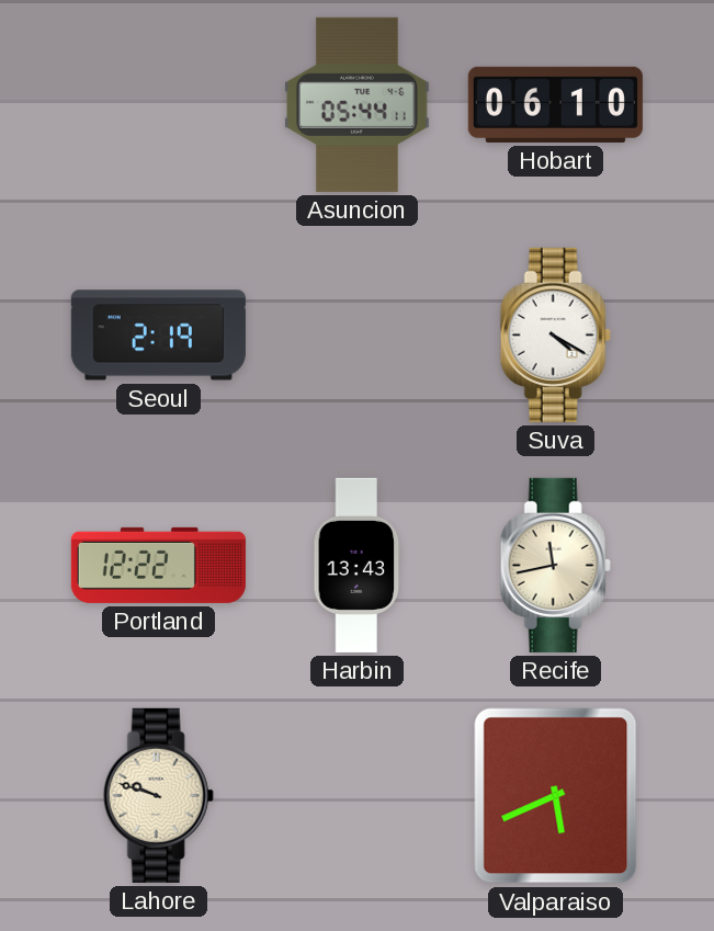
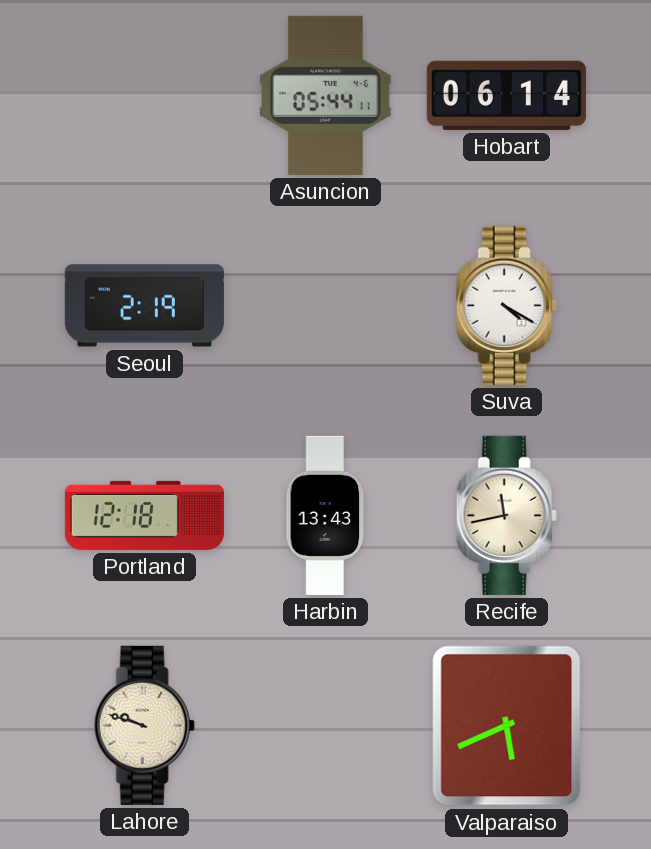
Hobart: 06:10 -> 06:14
Portland: 12:22 -> 12:18
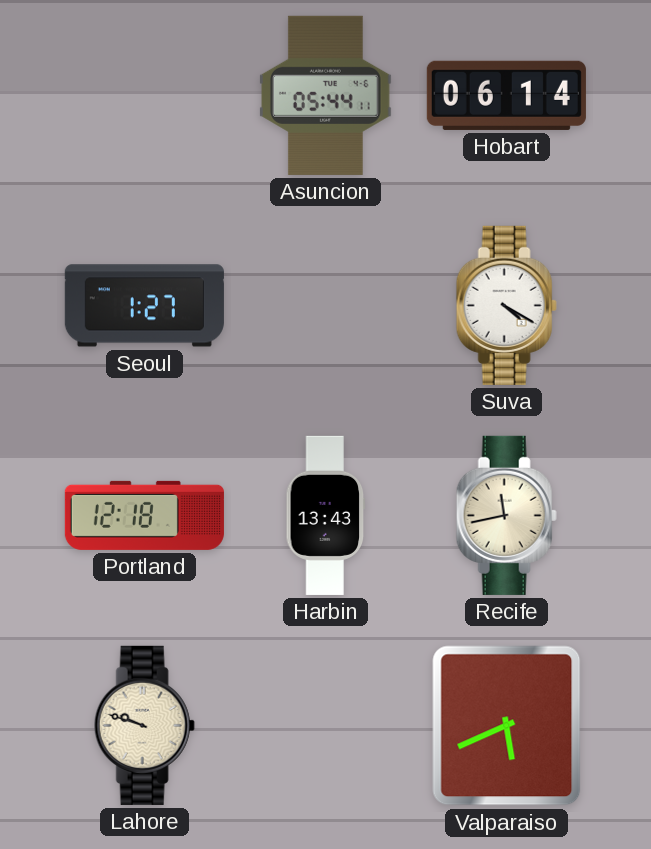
Seoul: 2:19 -> 1:27
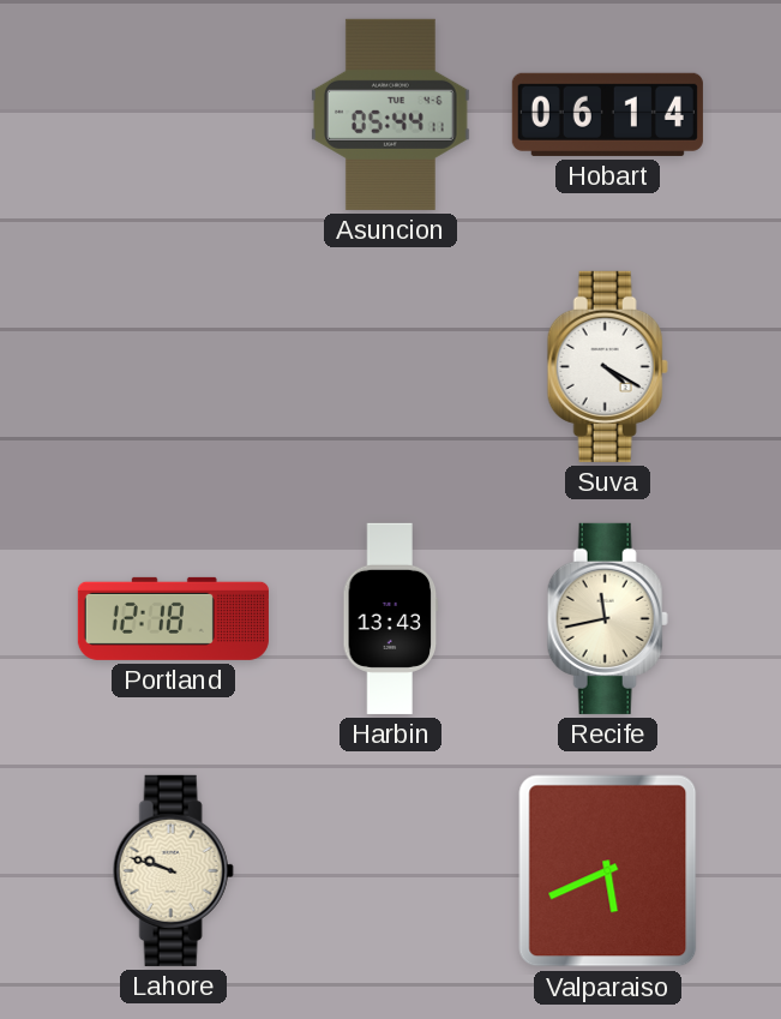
Seoul: 1:27 -> none
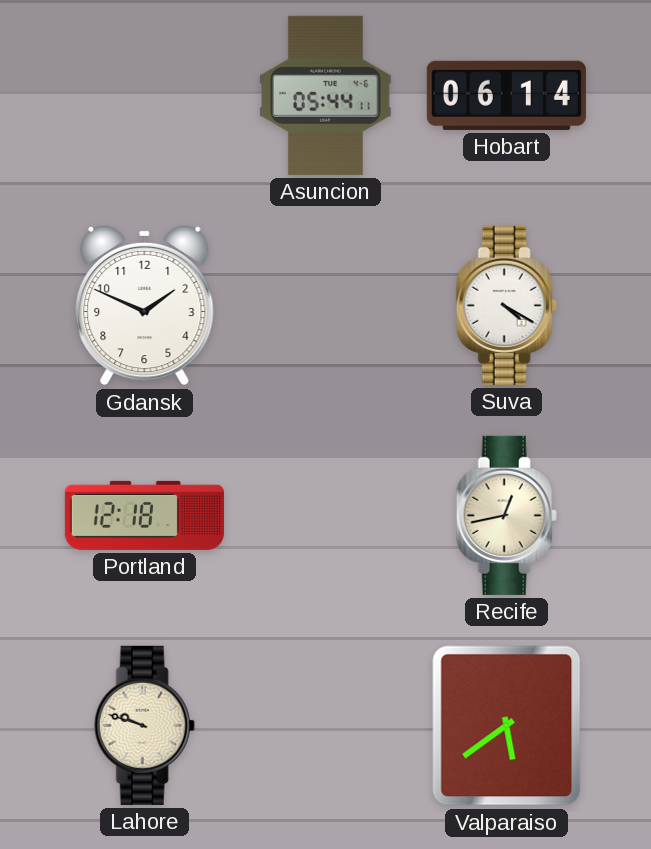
Gdansk: none -> 1:49
Harbin: 13:43 -> none
Recife: 11:43 -> 12:43
Valparaiso: 5:41 -> 5:39
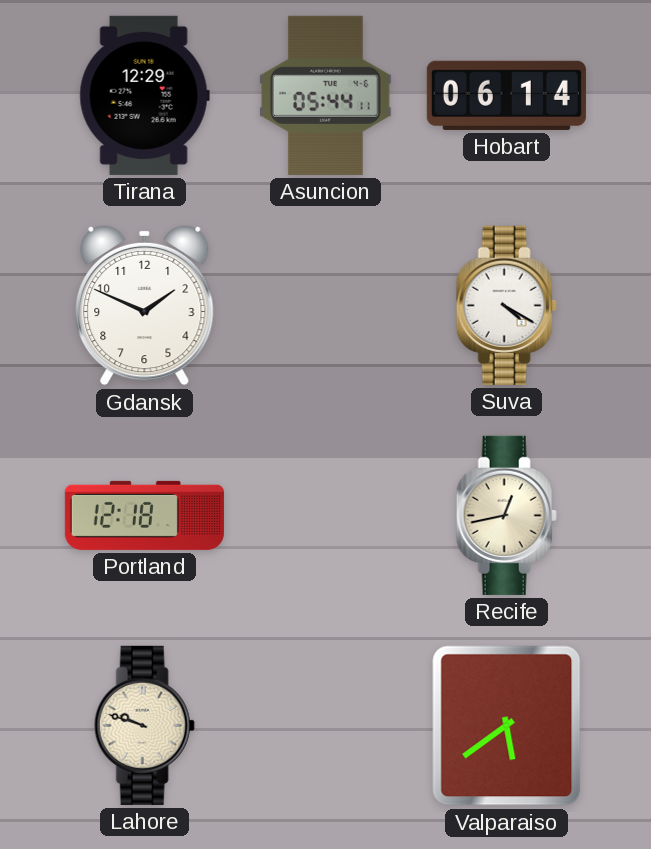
Tirana: none -> 12:29
